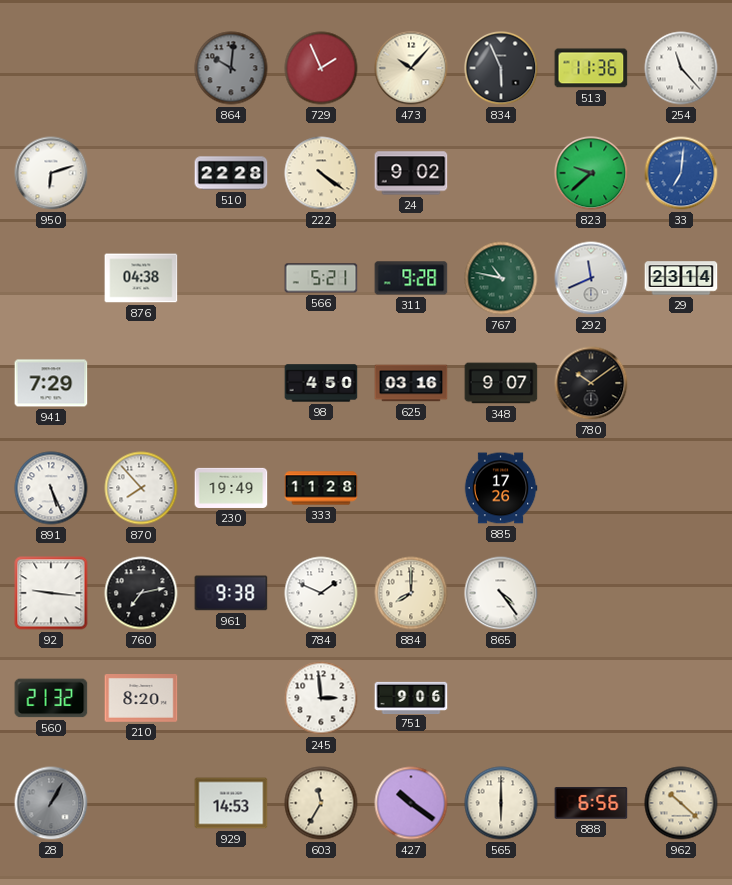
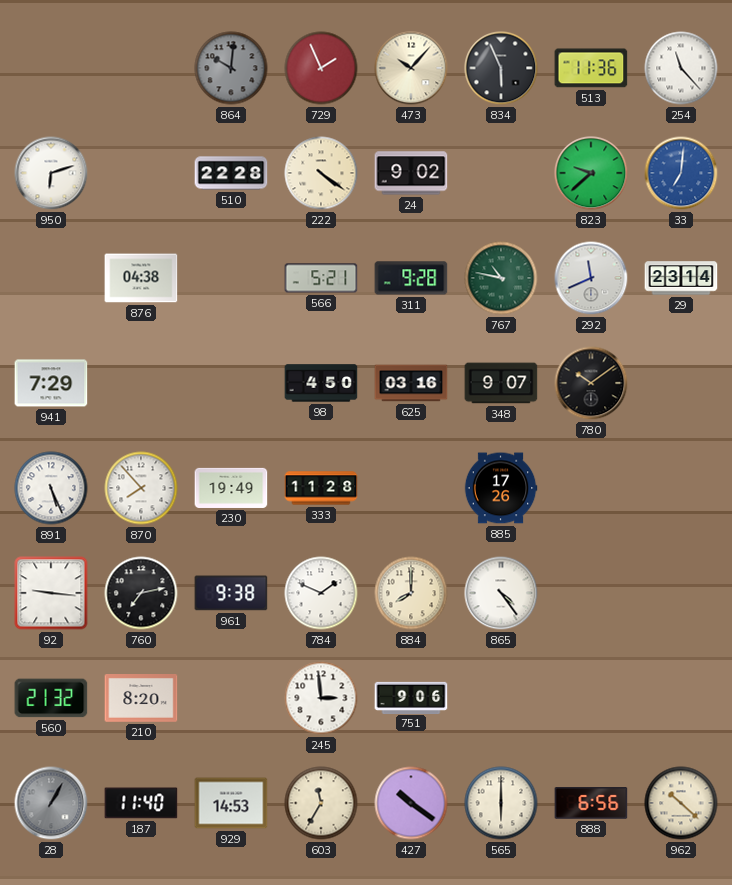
187: none -> 11:40
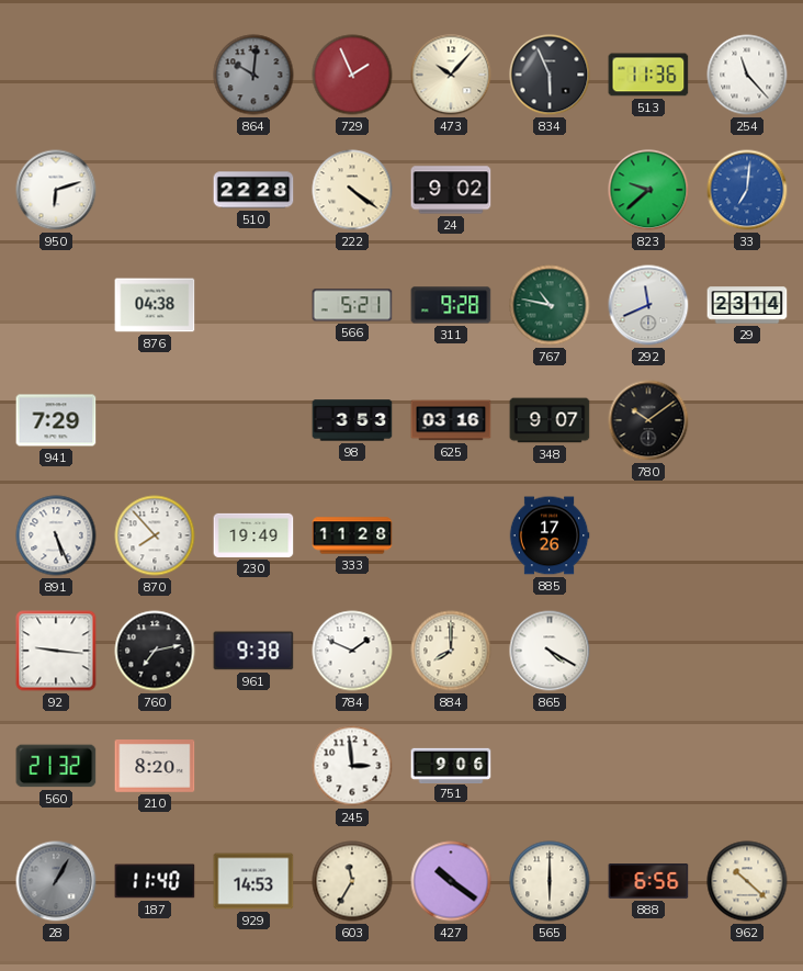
98: 4:50 -> 3:53
865: 4:24 -> 4:20
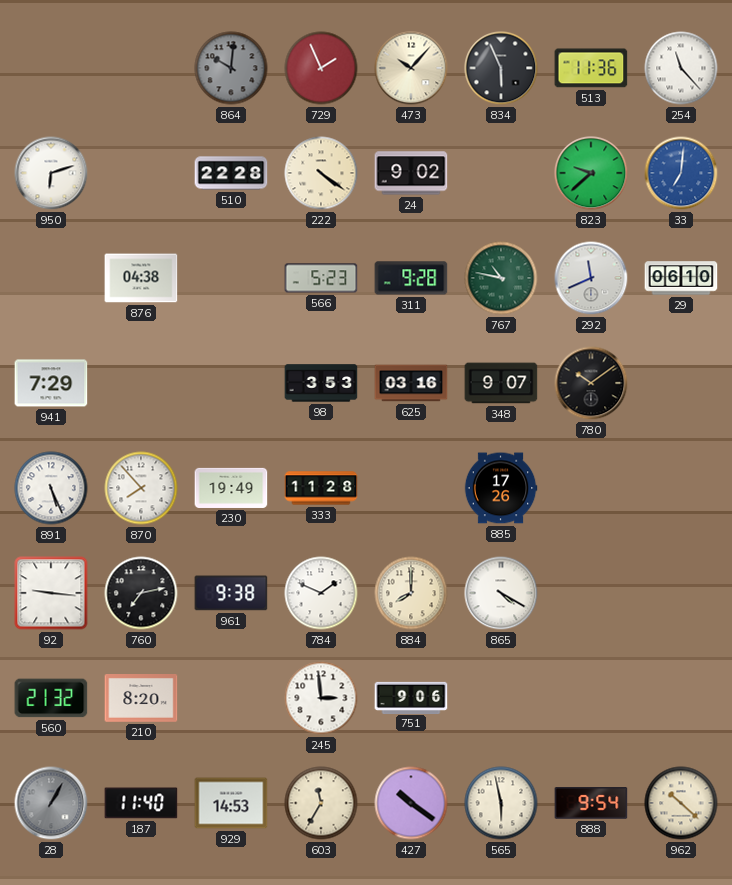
566: 5:21 -> 5:23
29: 23:14 -> 06:10
565: 6:00 -> 5:58
888: 6:56 -> 9:54
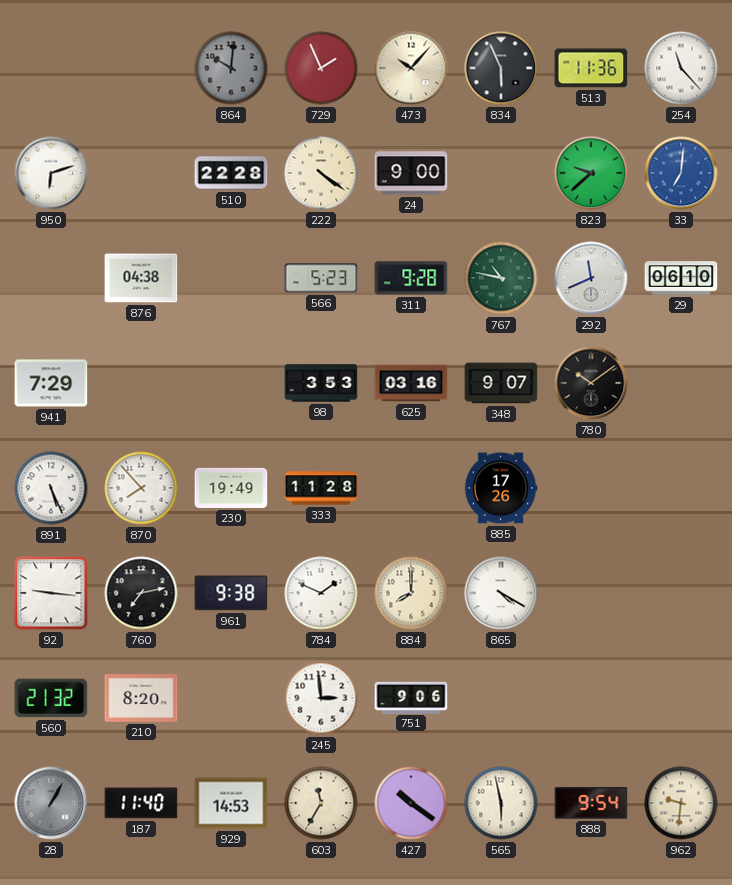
24: 9:02 -> 9:00
962: 10:22 -> 9:31
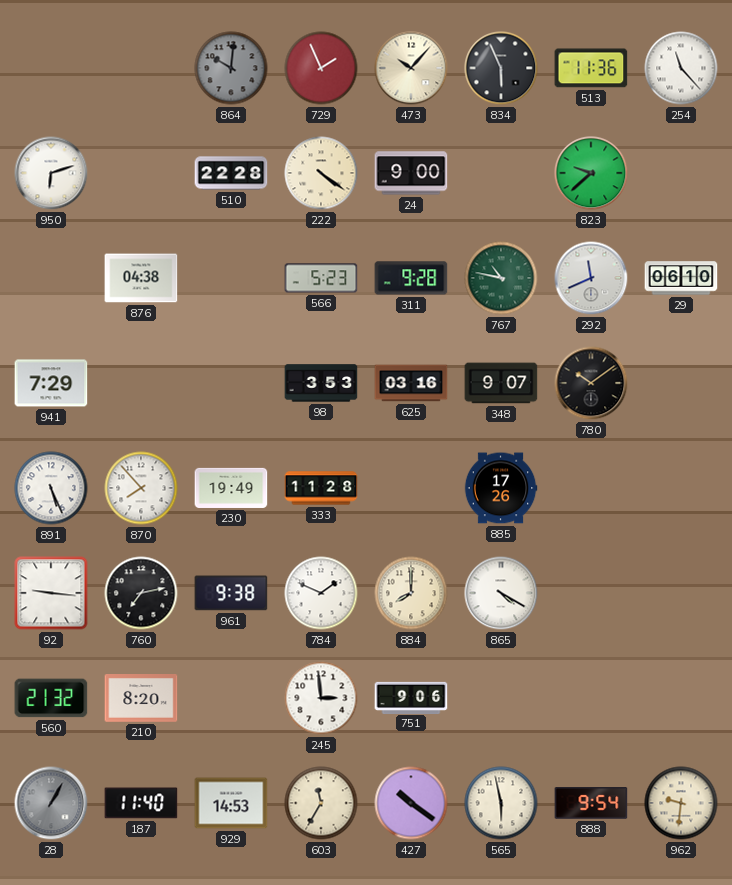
33: 7:01 -> none
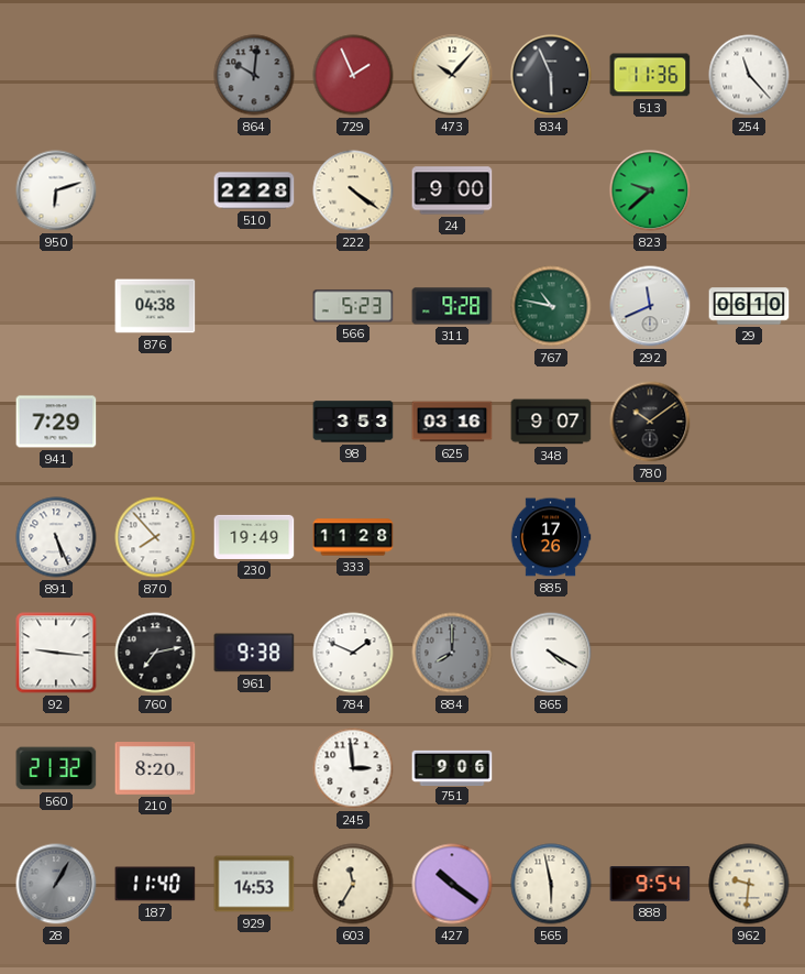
884 dial: cream -> grey
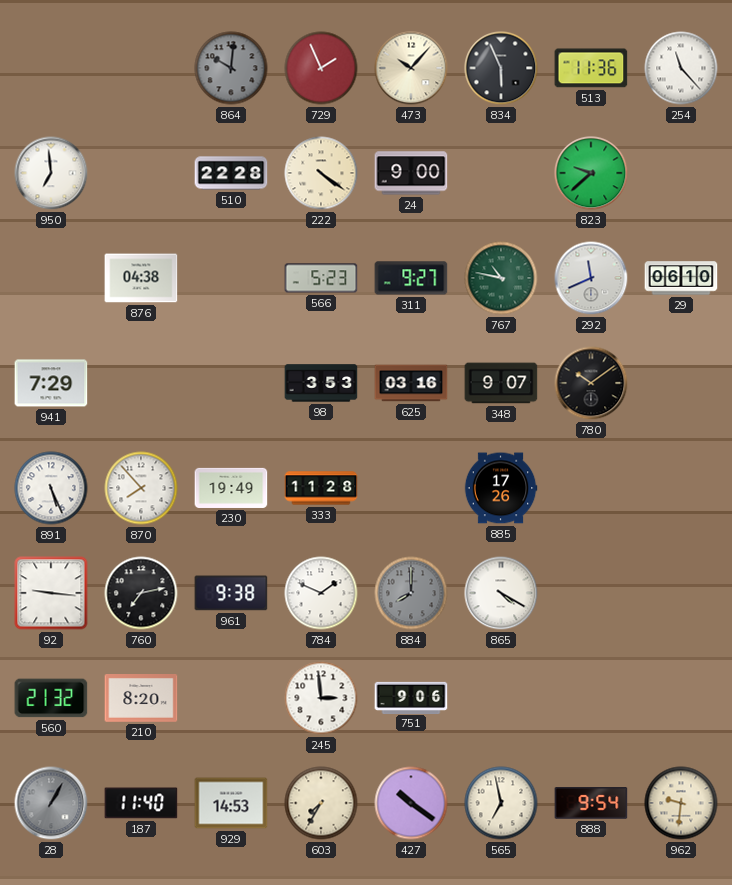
950: 6:12 -> 6:59
311: 9:28 -> 9:27
603: 11:35 -> 7:35
565: 5:58 -> 6:58
